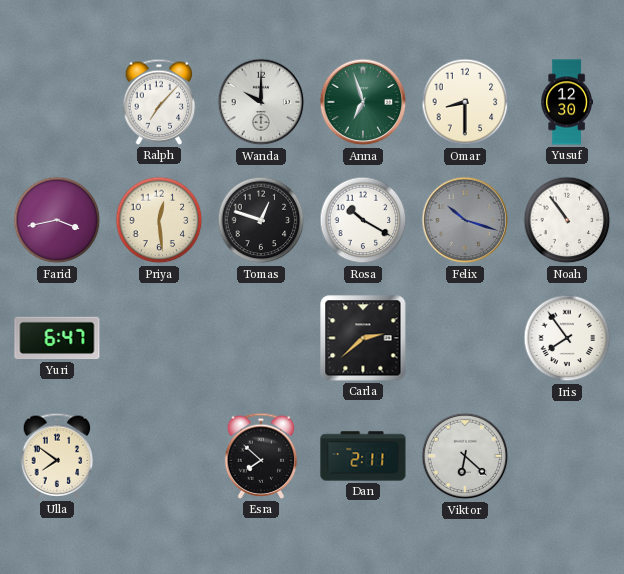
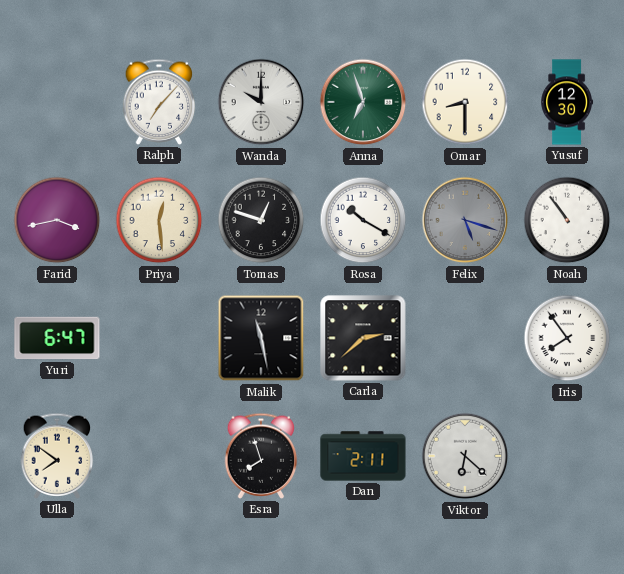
Felix: 10:18 -> 5:18
Malik: none -> 11:28
Esra: 7:52 -> 7:57
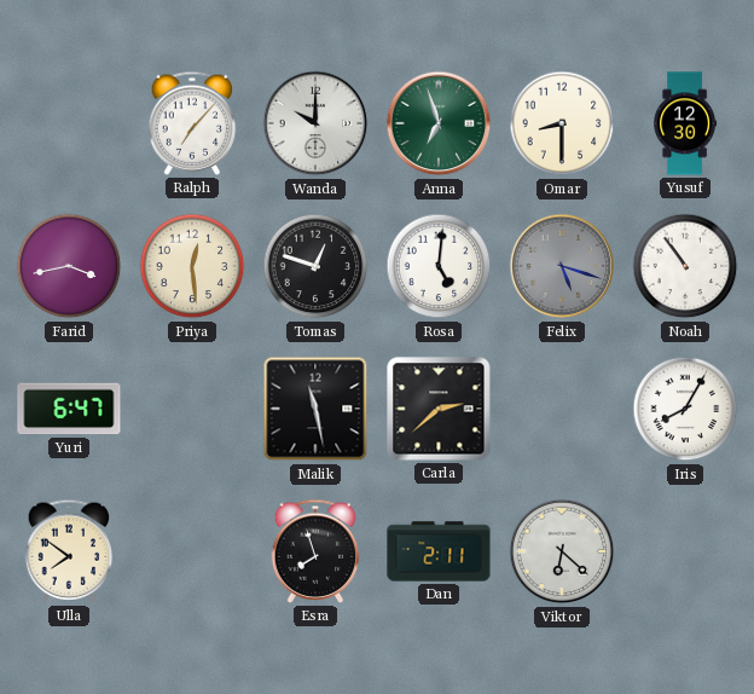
Rosa: 10:20 -> 5:01
Iris: 7:54 -> 8:05
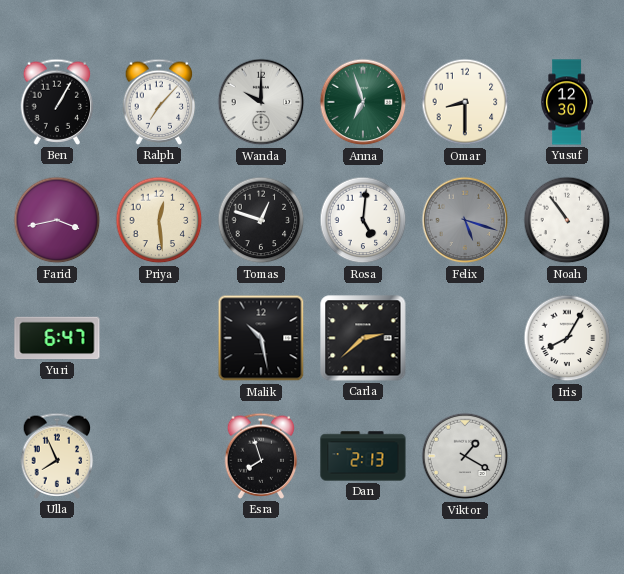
Ben: none -> 1:05
Malik: 11:28 -> 10:28
Ulla: 7:51 -> 7:56
Dan: 2:11 -> 2:13
Viktor: 6:22 -> 1:20
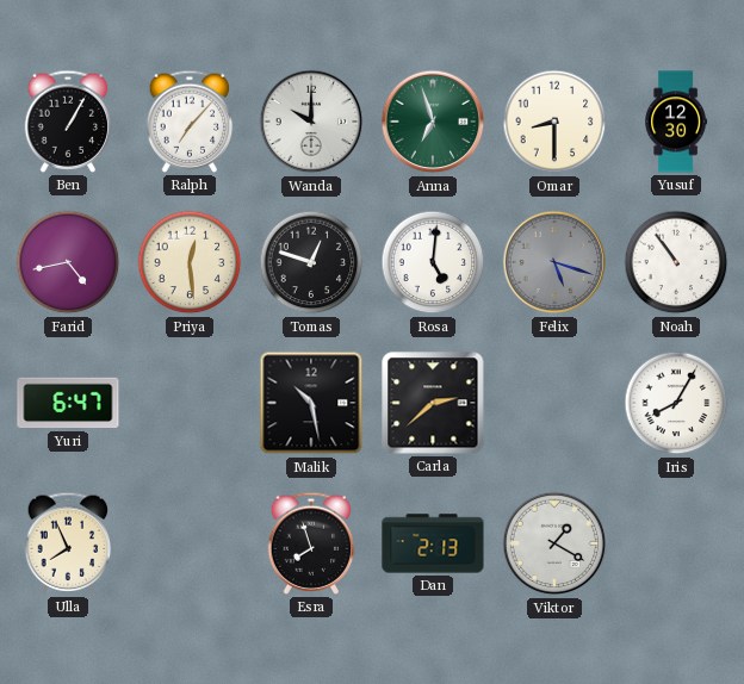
Farid: 3:43 -> 4:43
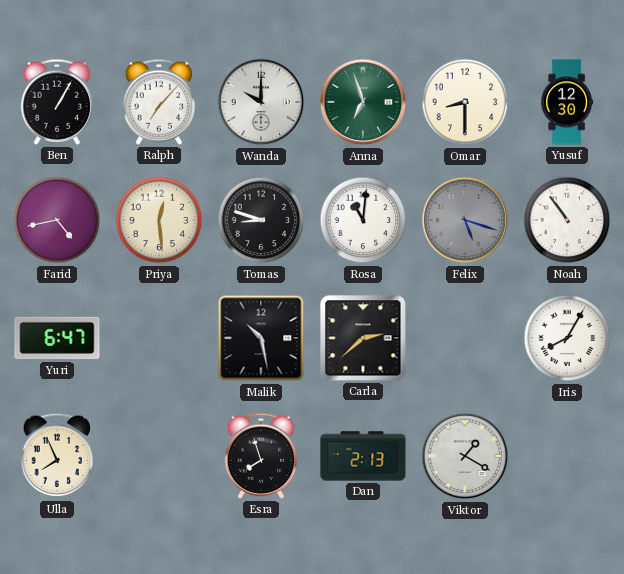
Tomas: 12:48 -> 8:48
Rosa: 5:01 -> 11:01
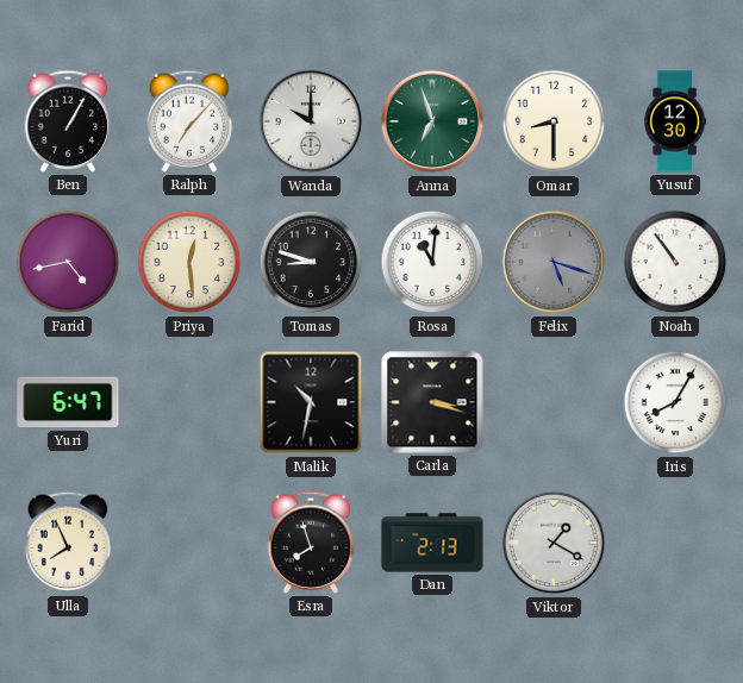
Malik: 10:28 -> 10:32
Carla: 2:38 -> 3:18
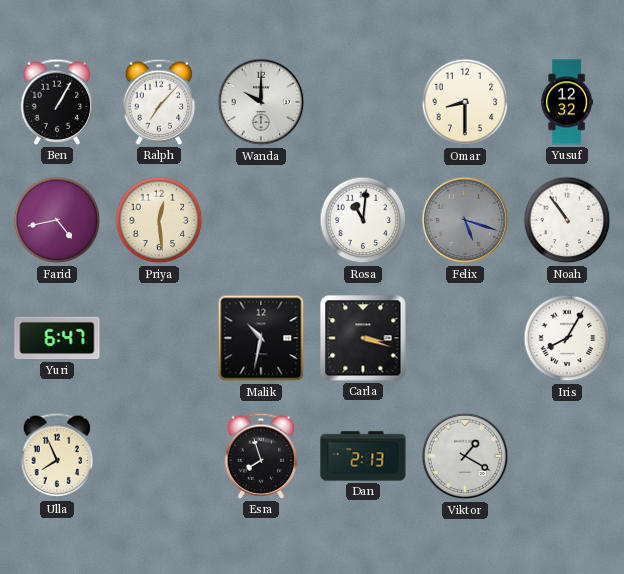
Anna: 6:57 -> none
Yusuf: 12:30 -> 12:32
Tomas: 8:48 -> none
